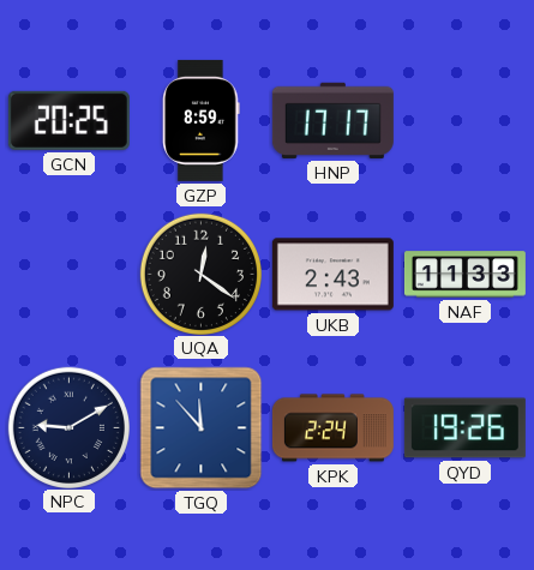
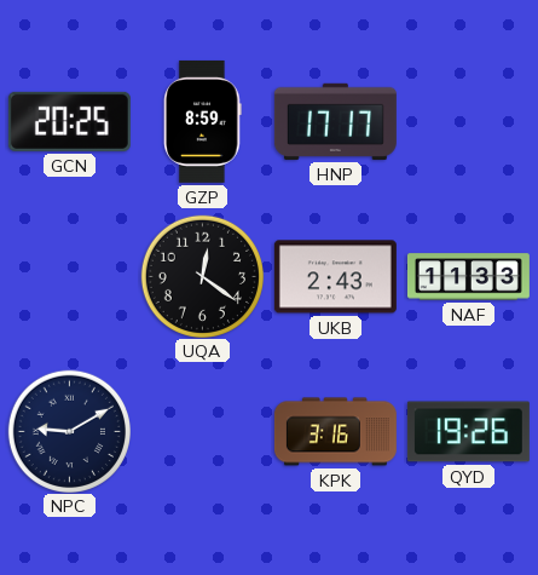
TGQ: 11:53 -> none
KPK: 2:24 -> 3:16
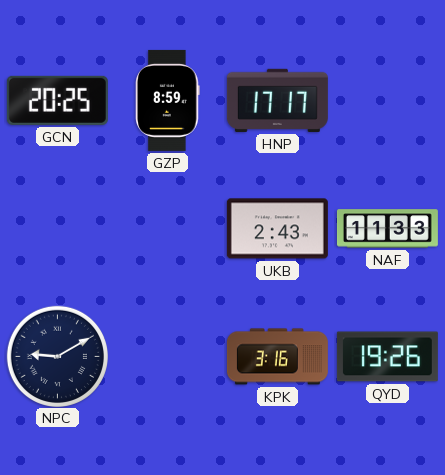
UQA: 12:21 -> none
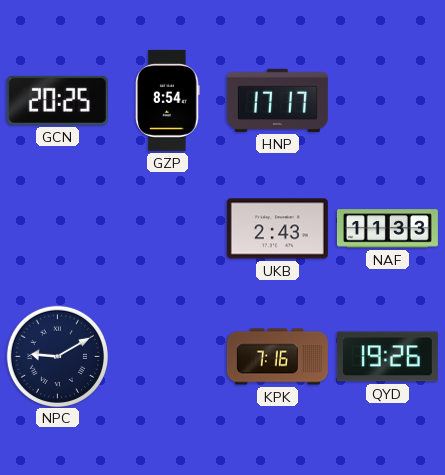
GZP: 8:59 -> 8:54
KPK: 3:16 -> 7:16
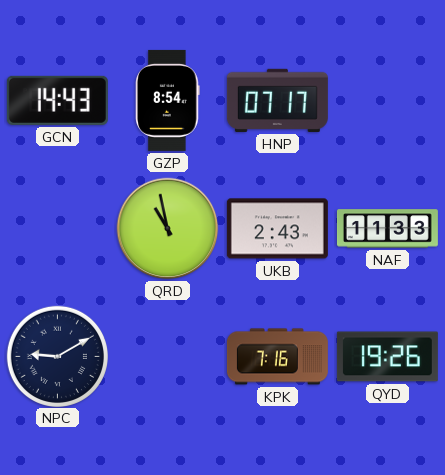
GCN: 20:25 -> 14:43
HNP: 17:17 -> 07:17
QRD: none -> 10:58
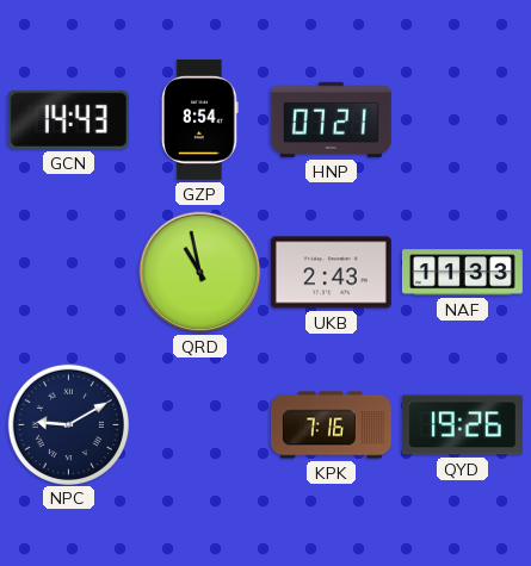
HNP: 07:17 -> 07:21
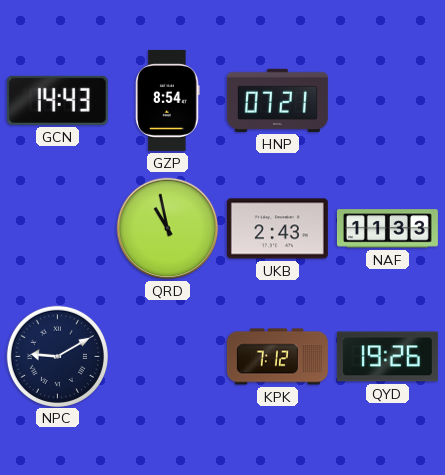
KPK: 7:16 -> 7:12
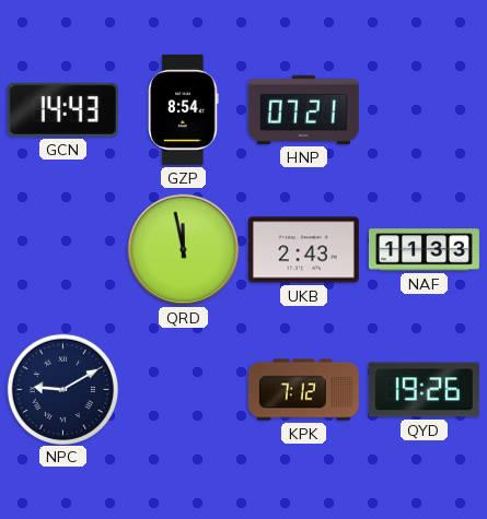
QRD: 10:58 -> 11:58
